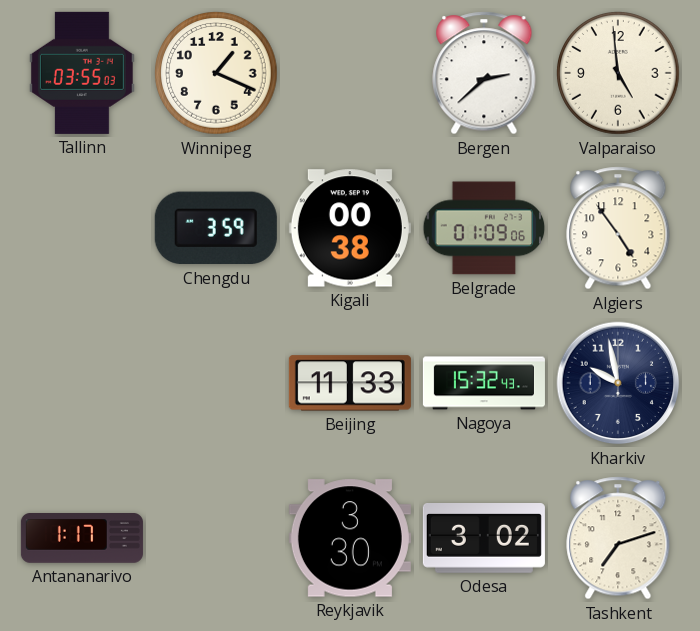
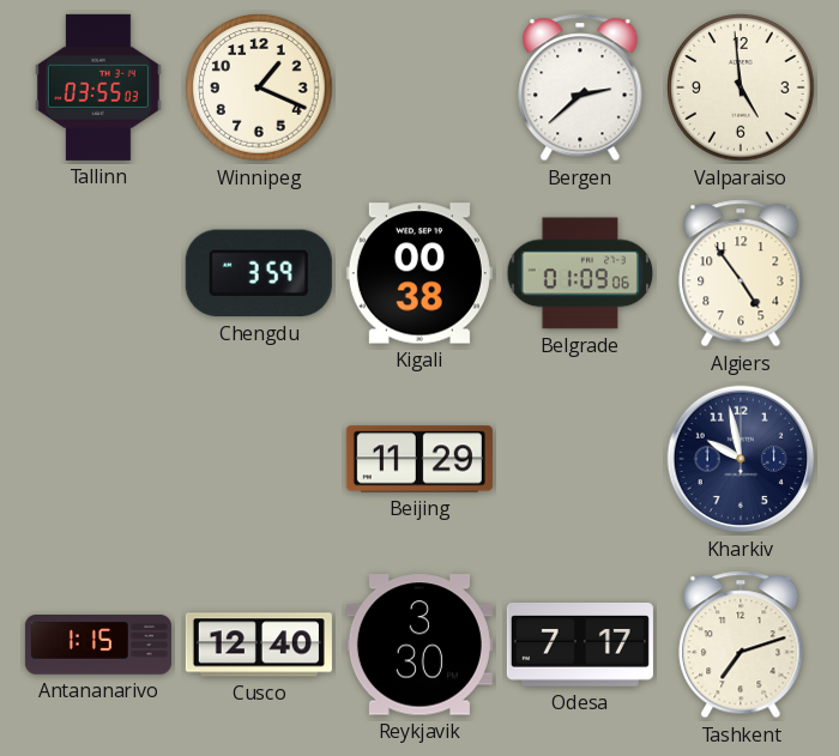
Beijing: 11:33 -> 11:29
Nagoya: 15:32 -> none
Antananarivo: 1:17 -> 1:15
Cusco: none -> 12:40
Odesa: 3:02 -> 7:17
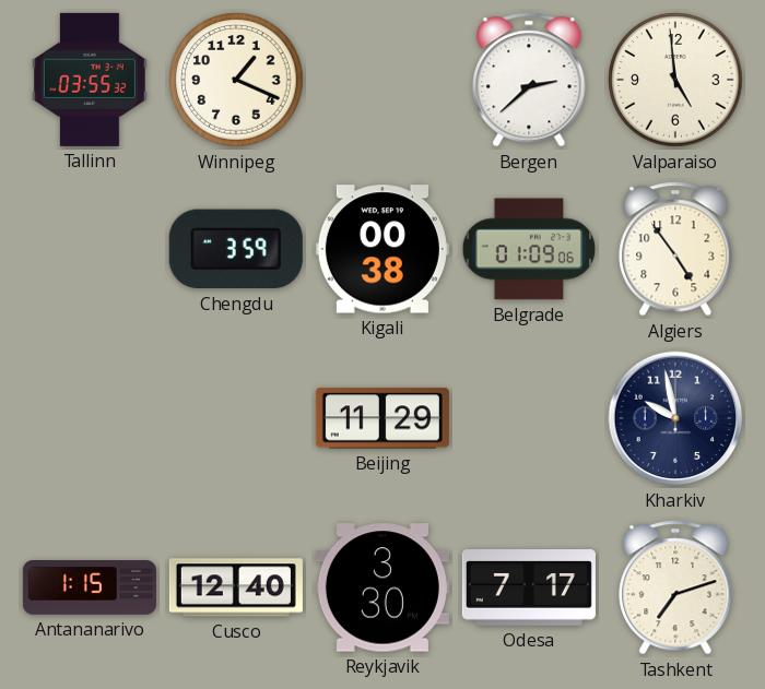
Tallinn: 03:55:03 -> 03:55:32
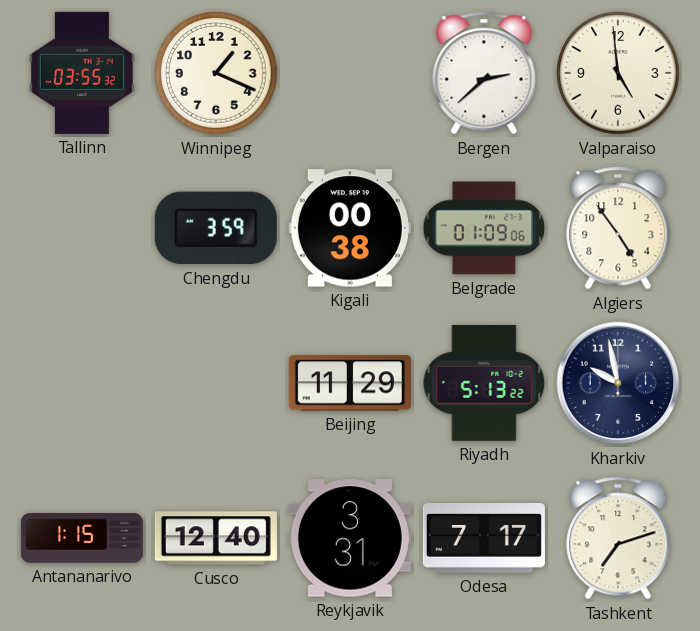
Riyadh: none -> 5:13
Reykjavik: 3:30 -> 3:31
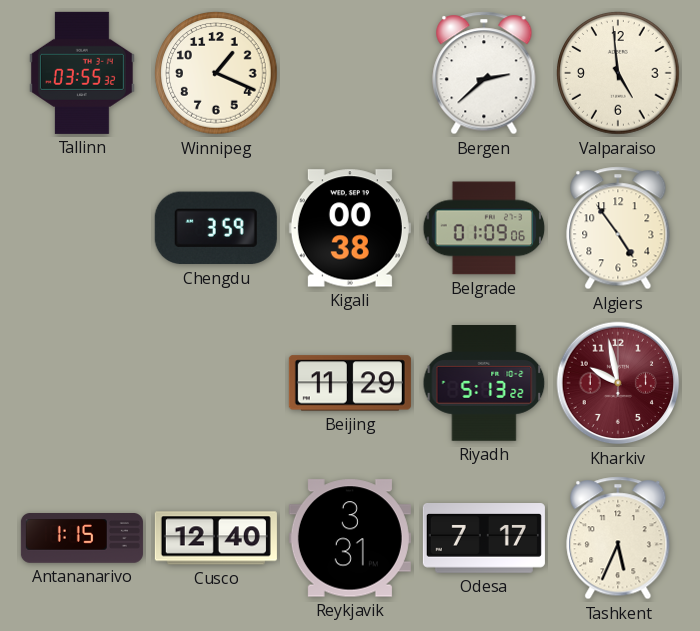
Kharkiv dial: navy -> burgundy
Tashkent: 7:12 -> 5:34
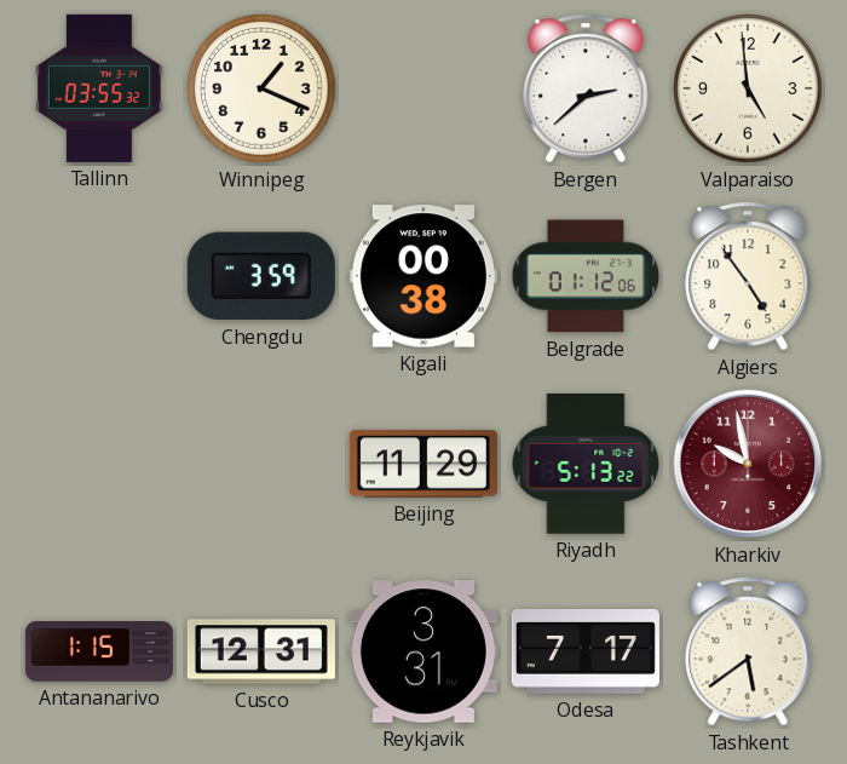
Belgrade: 01:09 -> 01:12
Cusco: 12:40 -> 12:31
Tashkent: 5:34 -> 5:39
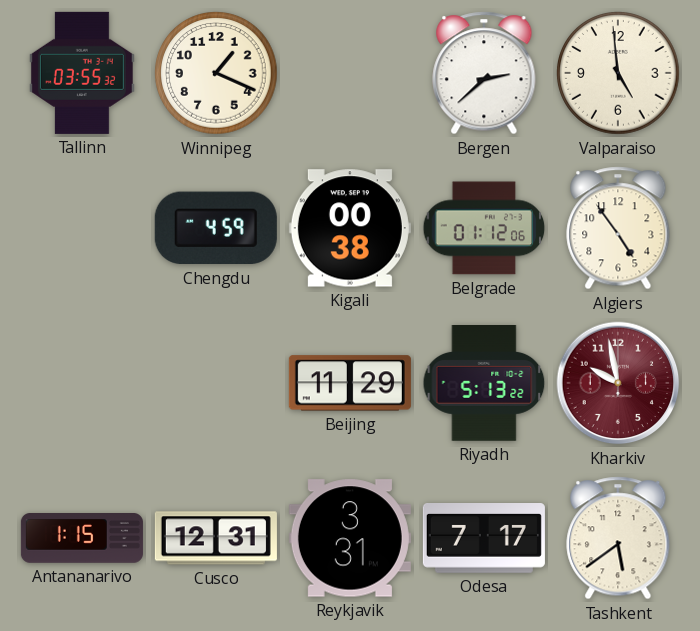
Chengdu: 3:59 -> 4:59
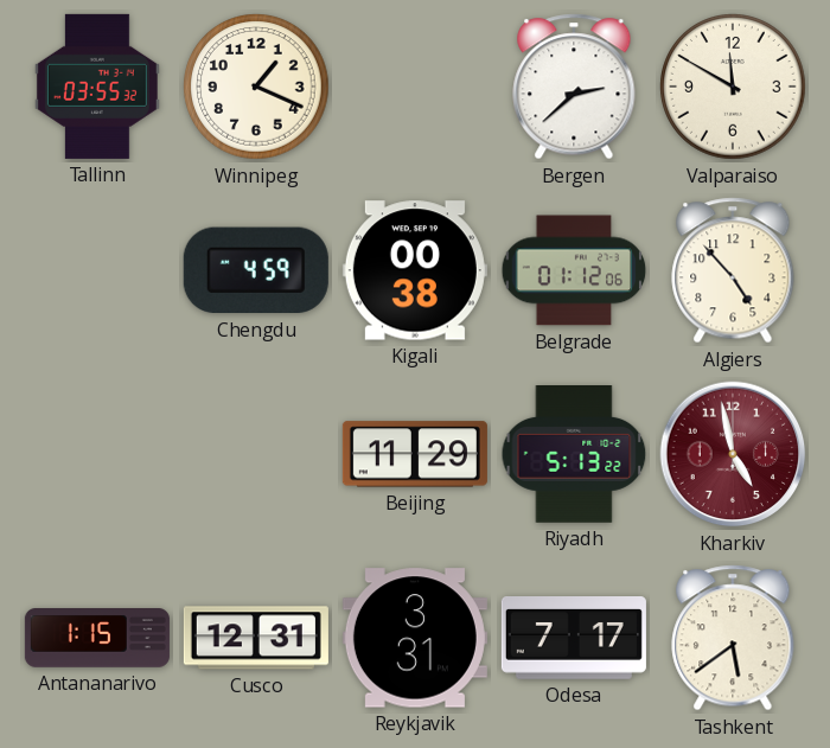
Valparaiso: 4:59 -> 11:50
Algiers: 4:54 -> 4:53
Kharkiv: 9:58 -> 4:58
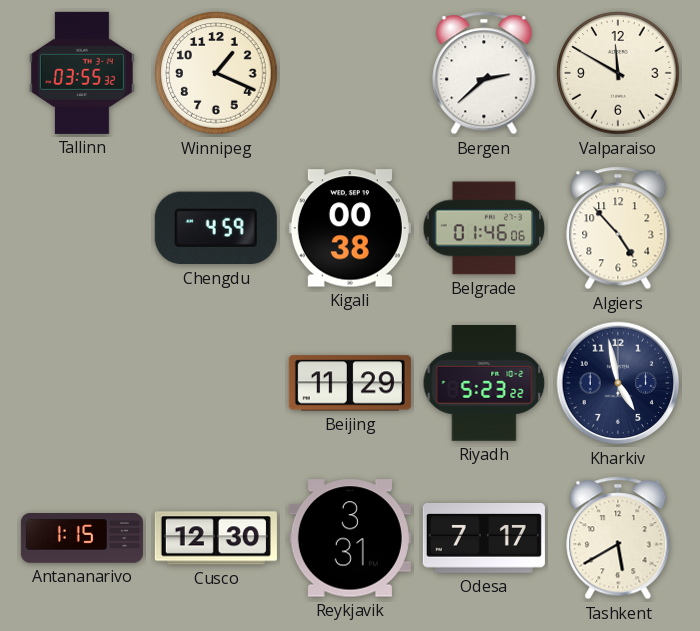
Belgrade: 01:12 -> 01:46
Riyadh: 5:13 -> 5:23
Kharkiv dial: burgundy -> navy
Cusco: 12:31 -> 12:30
Tashkent: 5:39 -> 5:40
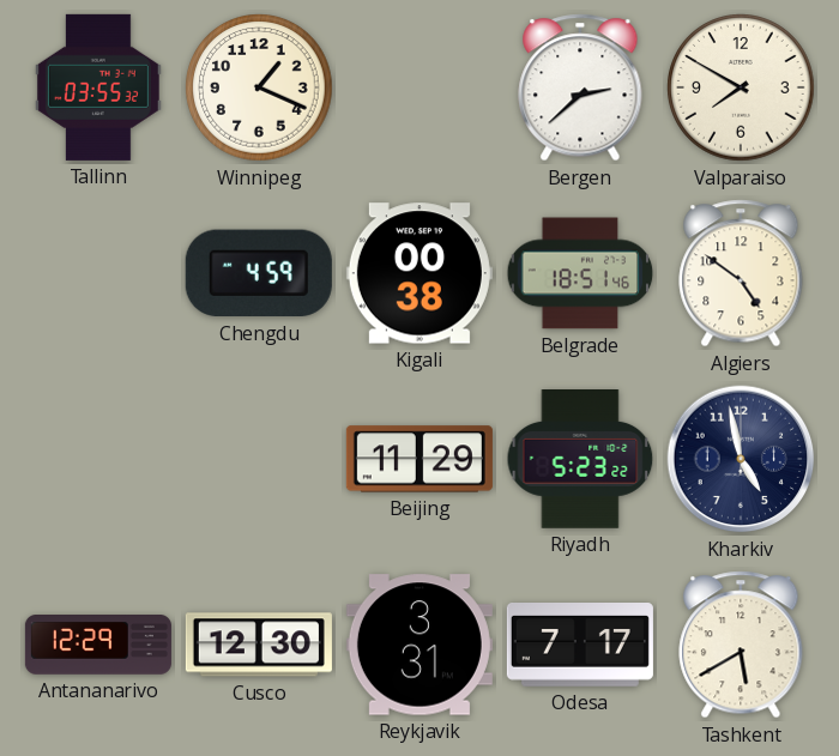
Valparaiso: 11:50 -> 7:50
Belgrade: 01:46 -> 18:51
Algiers: 4:53 -> 4:51
Antananarivo: 1:15 -> 12:29
